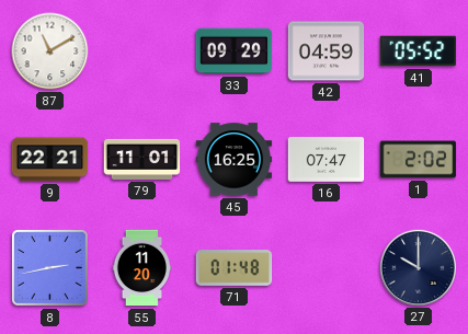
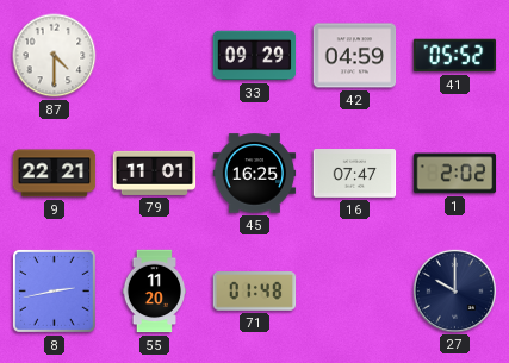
87: 11:10 -> 4:30
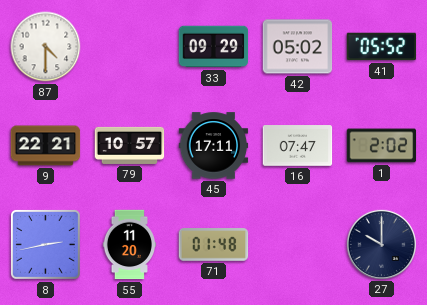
42: 04:59 -> 05:02
79: 11:01 -> 10:57
45: 16:25 -> 17:11
